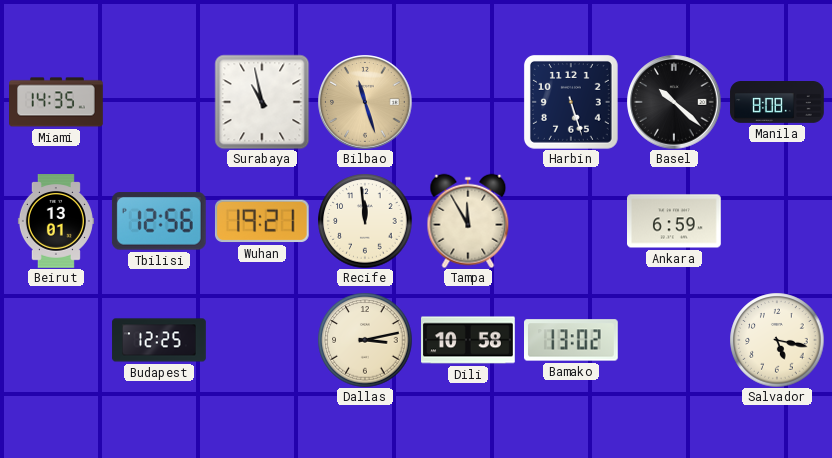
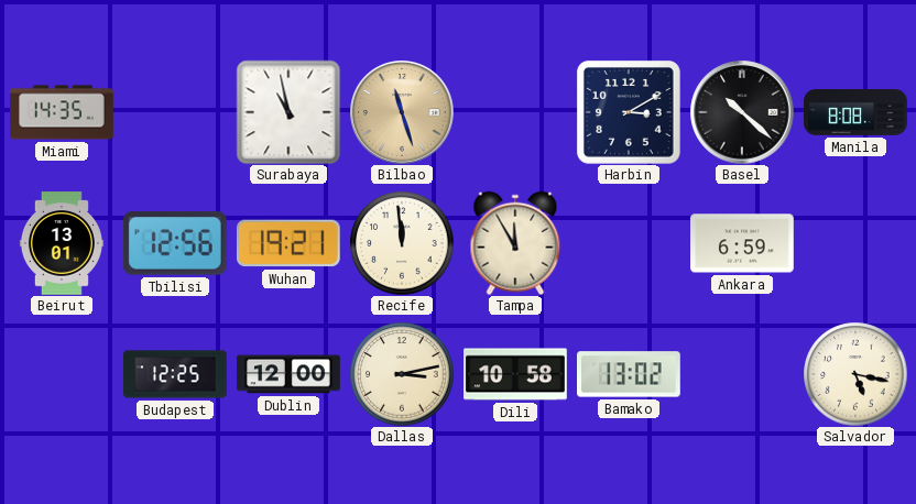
Harbin: 5:27 -> 3:10
Dublin: none -> 12:00
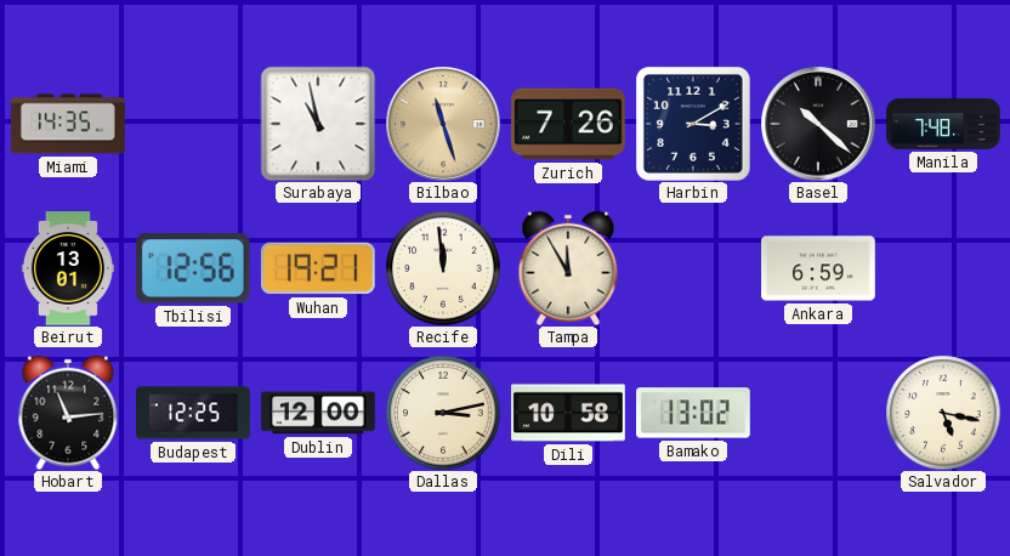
Zurich: none -> 7:26
Manila: 8:08 -> 7:48
Hobart: none -> 11:14
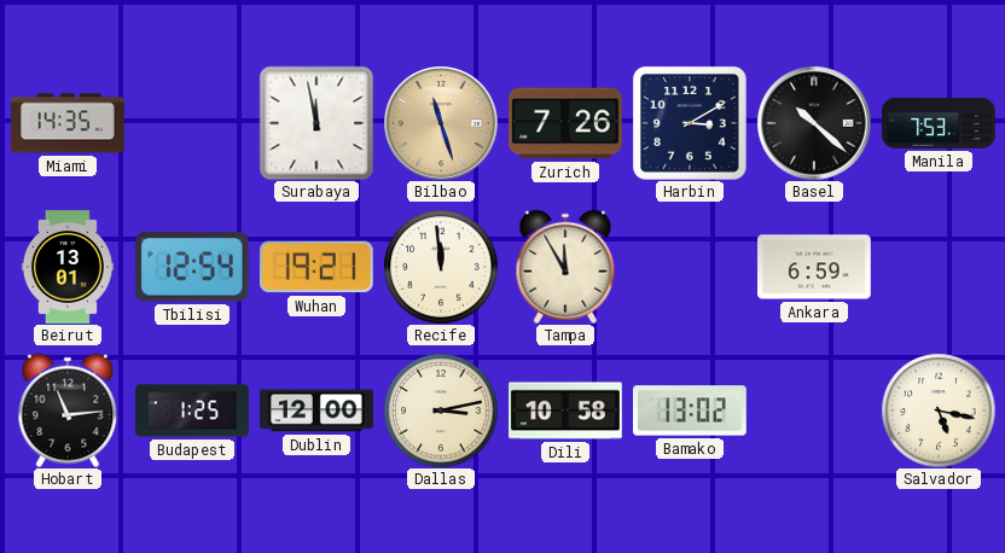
Surabaya: 10:58 -> 11:58
Manila: 7:48 -> 7:53
Tbilisi: 12:56 -> 12:54
Budapest: 12:25 -> 1:25
